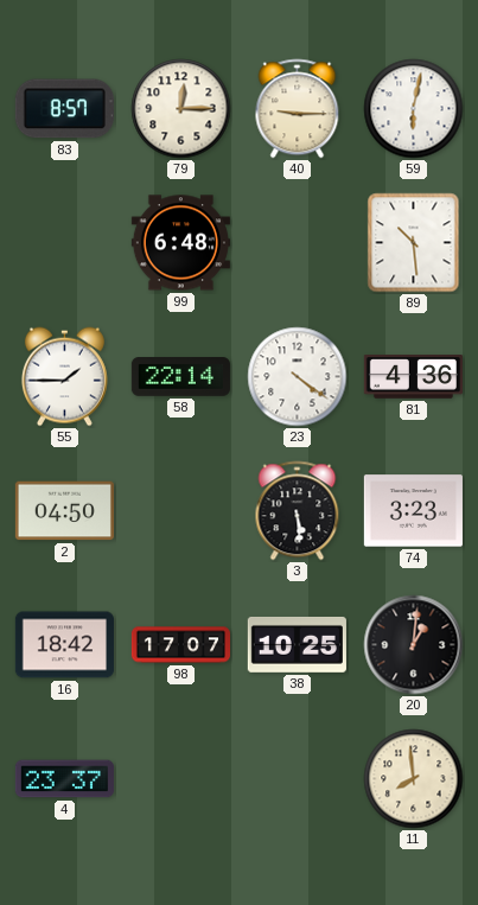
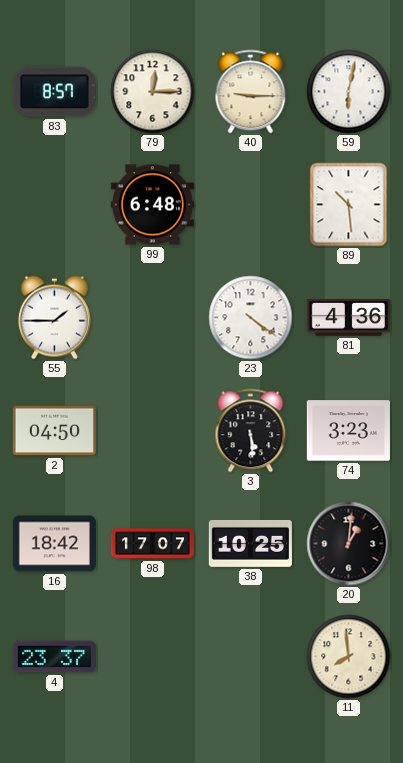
58: 22:14 -> none
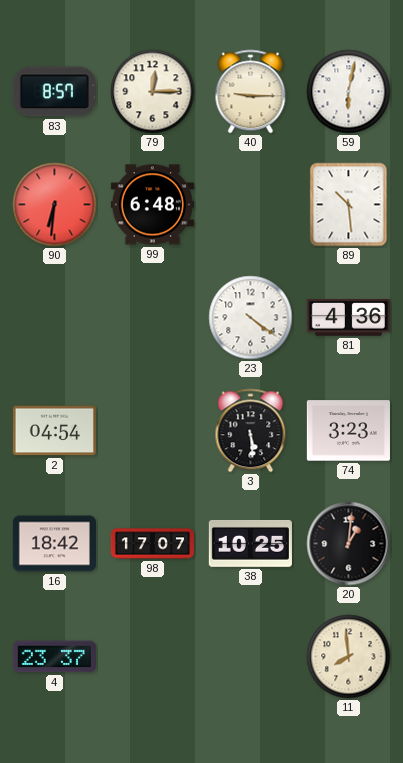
90: none -> 6:31
55: 1:45 -> none
2: 04:50 -> 04:54
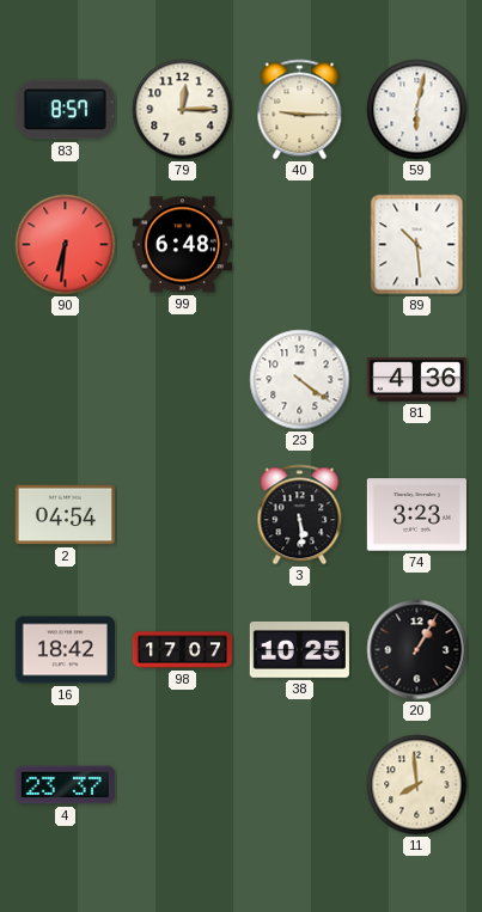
20: 1:01 -> 1:05
